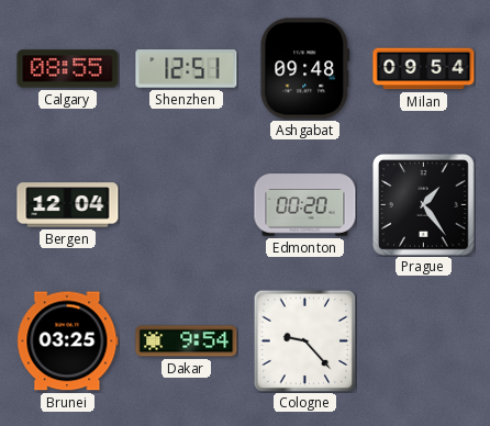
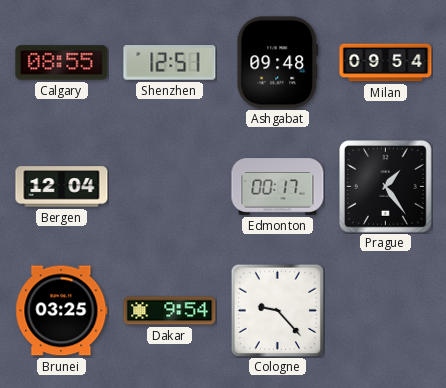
Edmonton: 00:20 -> 00:17
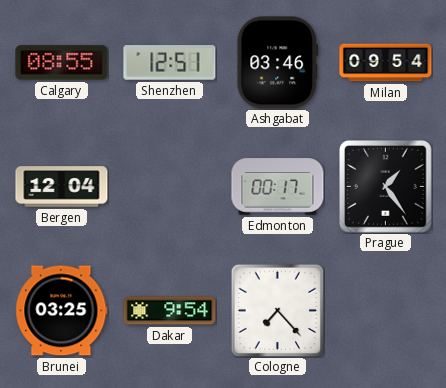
Ashgabat: 09:48 -> 03:46
Cologne: 9:23 -> 7:23
